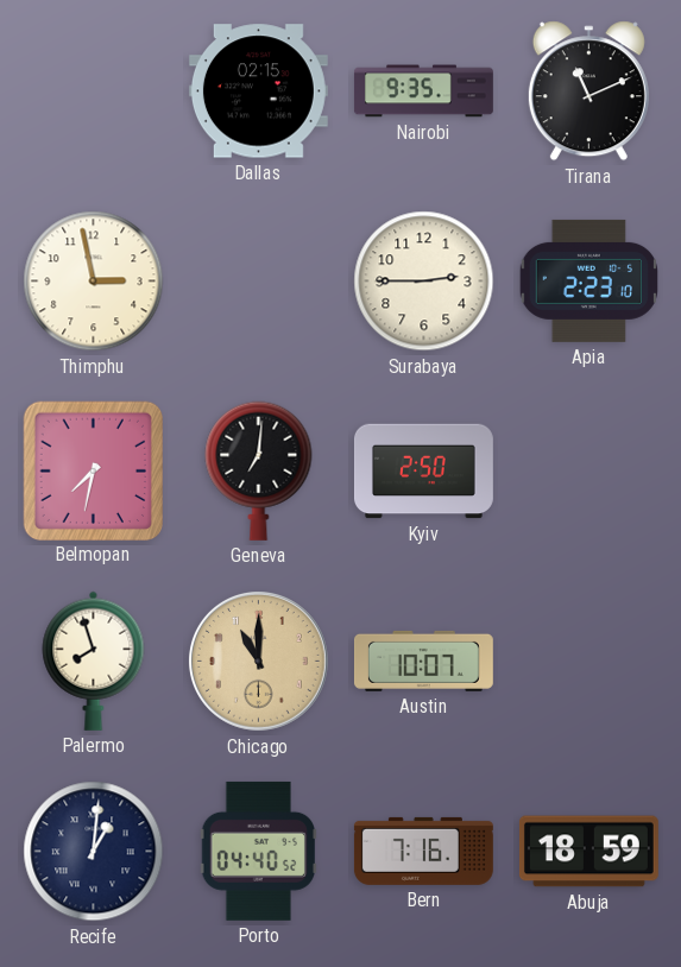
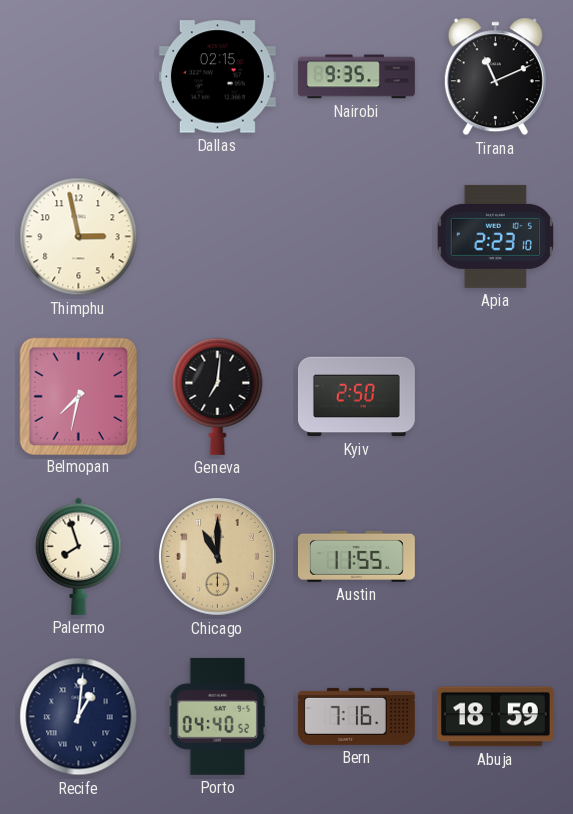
Surabaya: 2:45 -> none
Austin: 10:07 -> 11:55
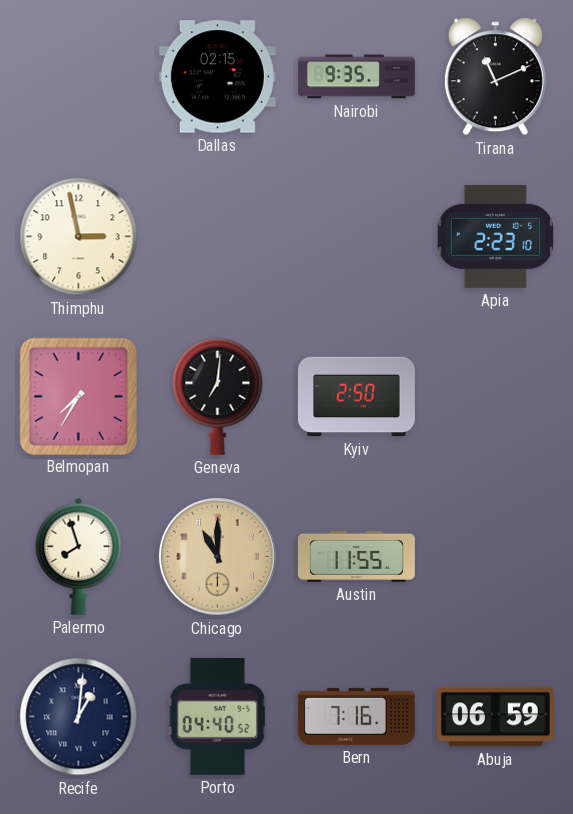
Belmopan: 7:32 -> 7:35
Abuja: 18:59 -> 06:59
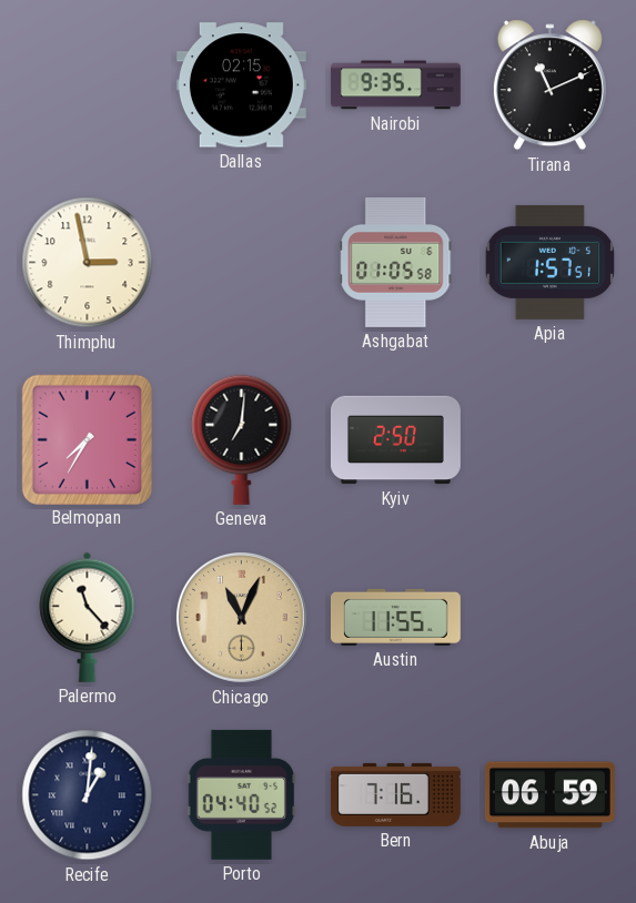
Ashgabat: none -> 01:05
Apia: 2:23 -> 1:57
Palermo: 7:57 -> 11:23
Chicago: 11:00 -> 11:04
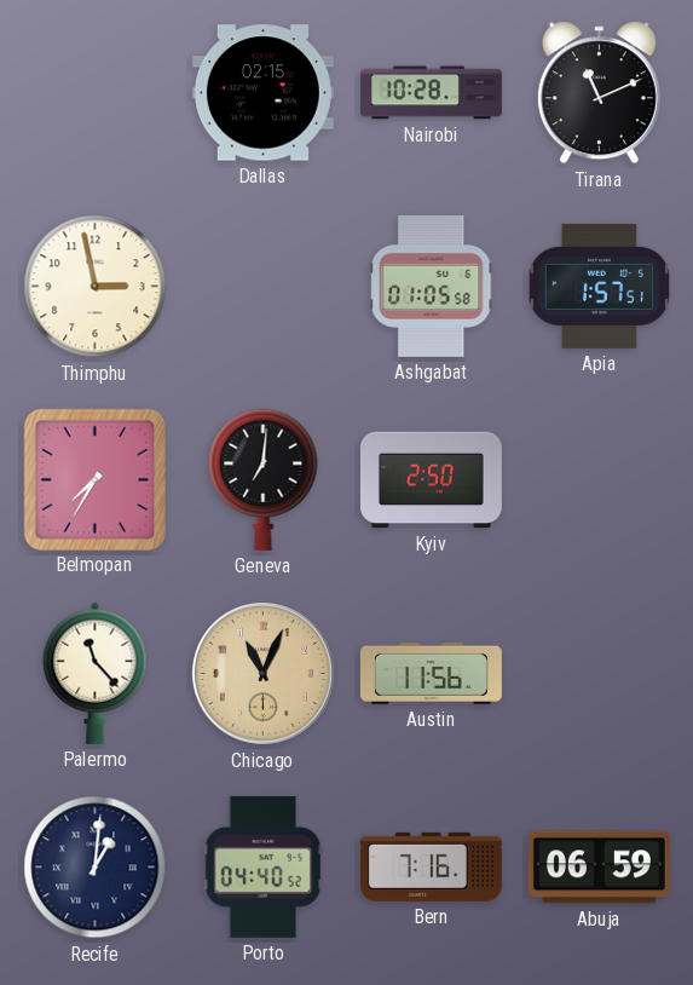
Nairobi: 9:35 -> 10:28
Austin: 11:55 -> 11:56
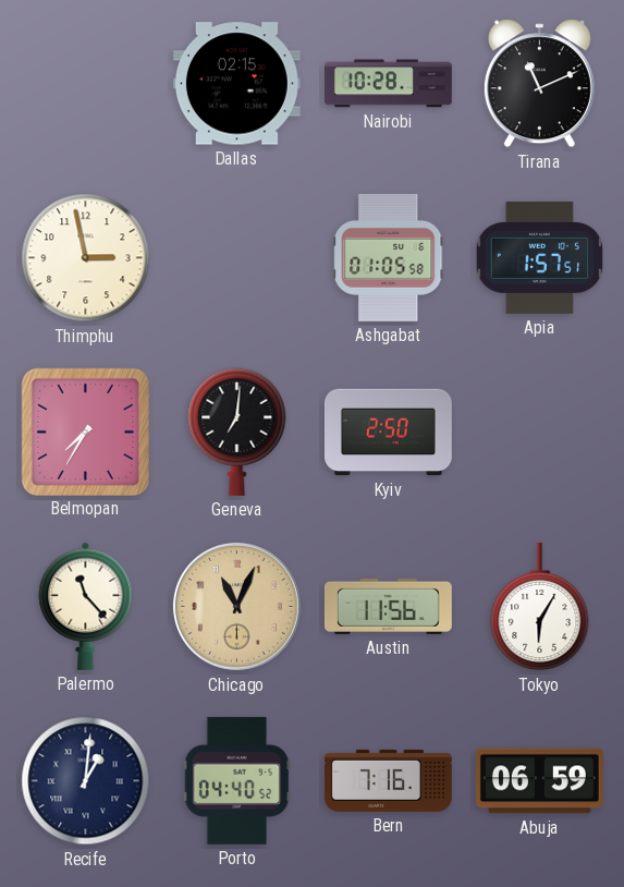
Tokyo: none -> 6:05
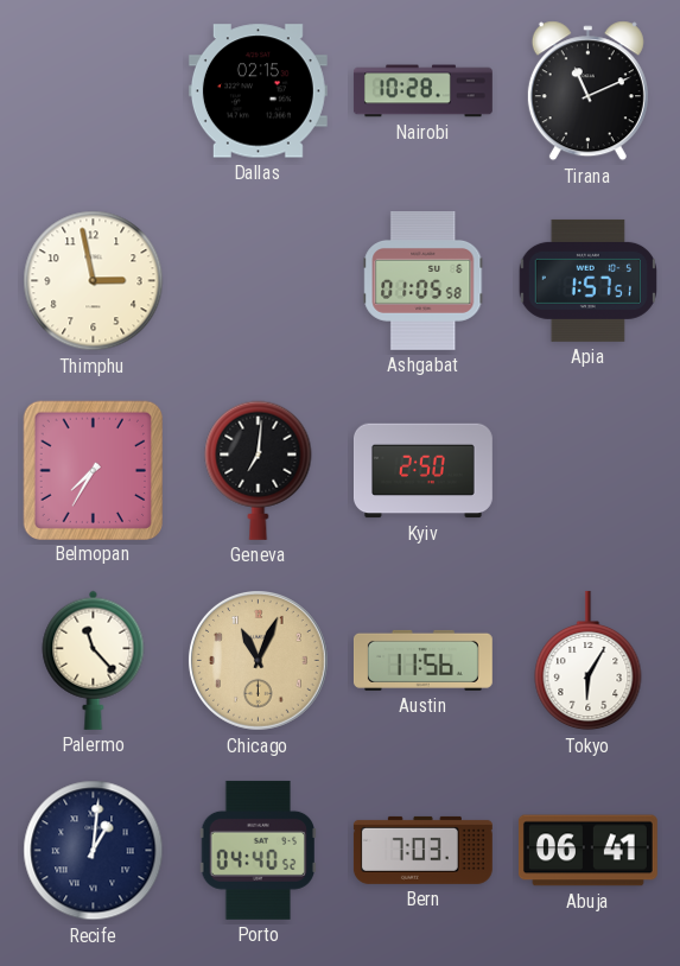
Bern: 7:16 -> 7:03
Abuja: 06:59 -> 06:41
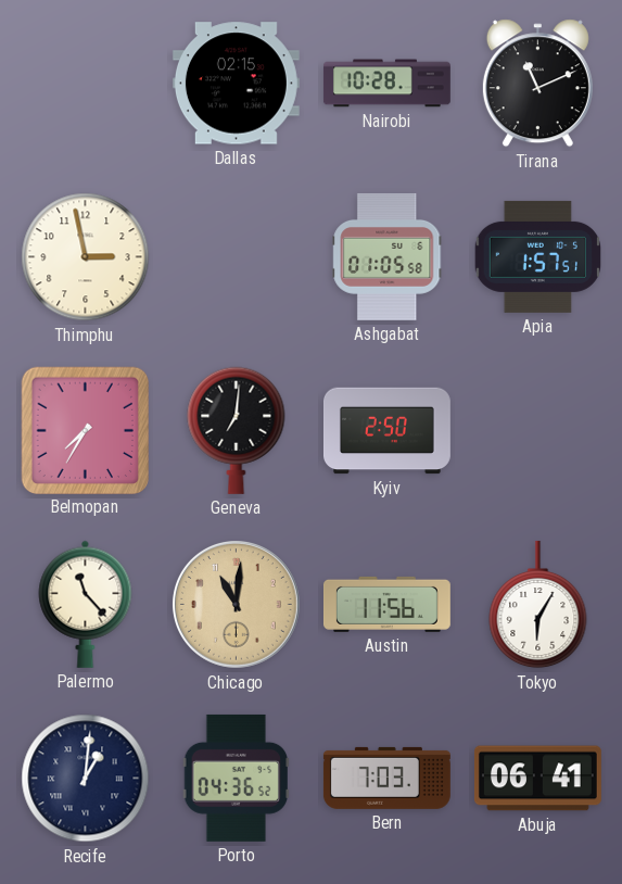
Chicago: 11:04 -> 11:01
Porto: 04:40 -> 04:36
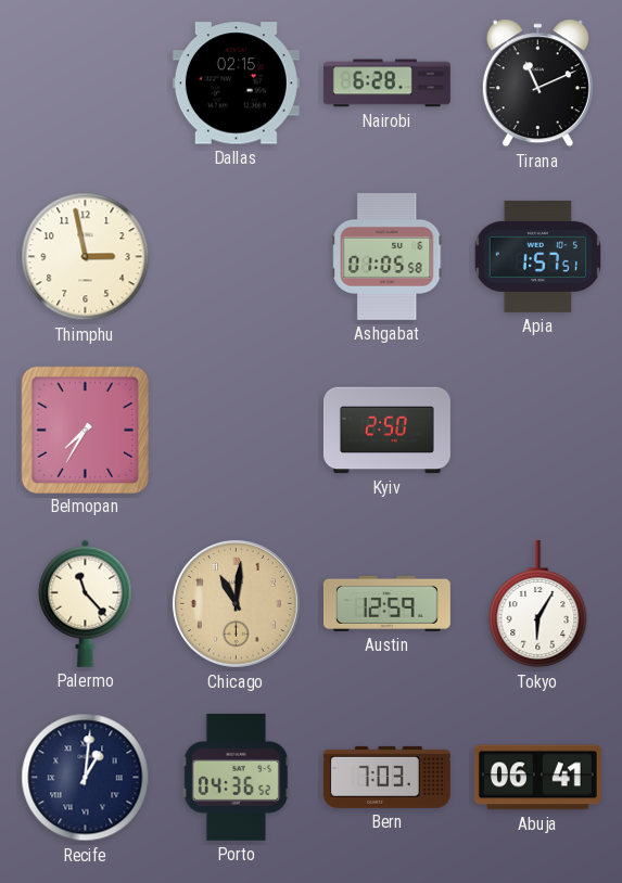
Nairobi: 10:28 -> 6:28
Geneva: 7:01 -> none
Austin: 11:56 -> 12:59
